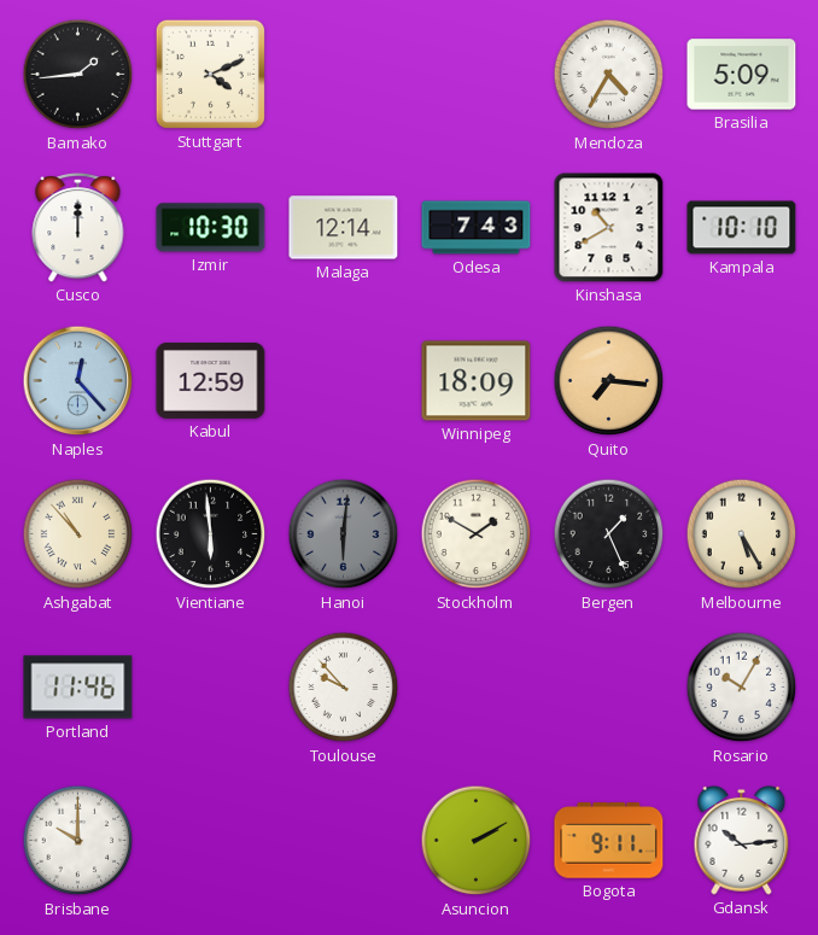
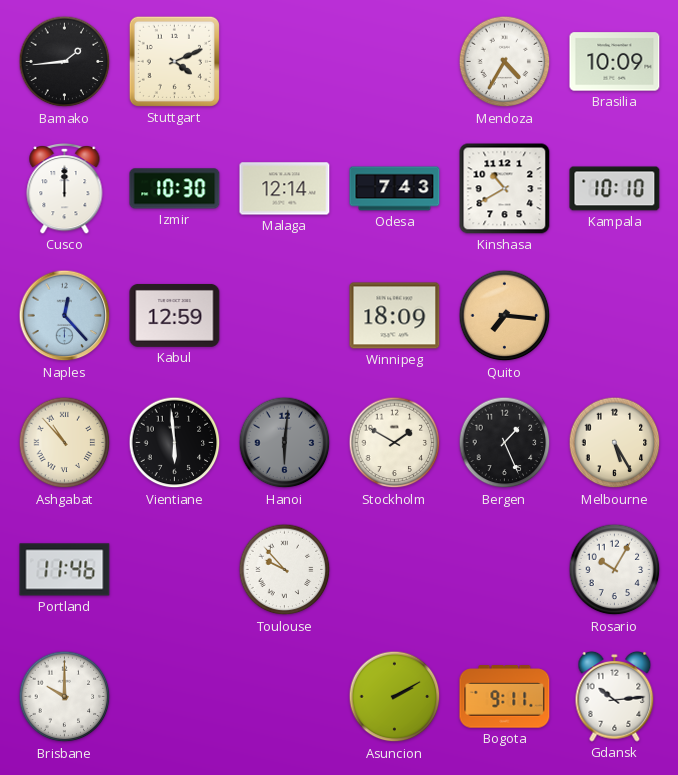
Brasilia: 5:09 -> 10:09
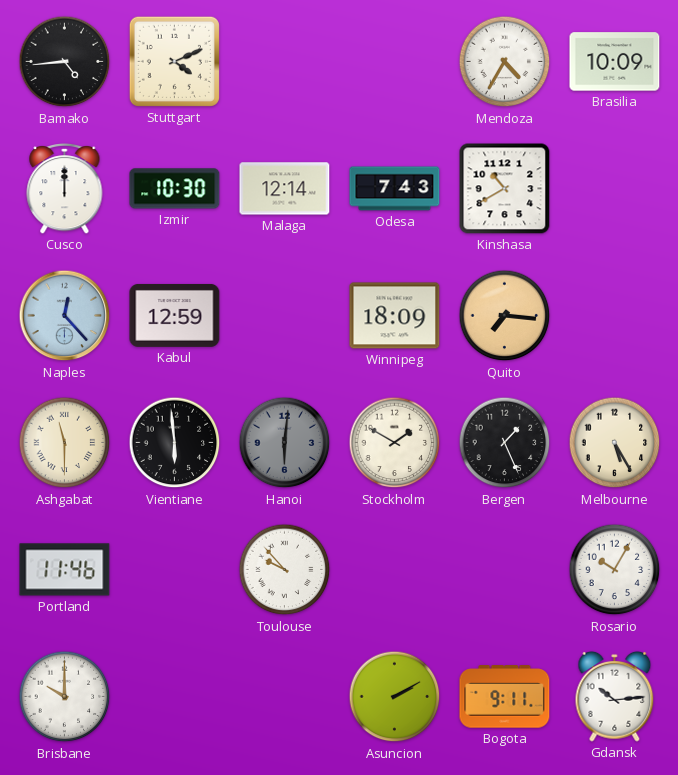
Bamako: 1:44 -> 4:44
Kampala: 10:10 -> none
Ashgabat: 10:53 -> 11:30
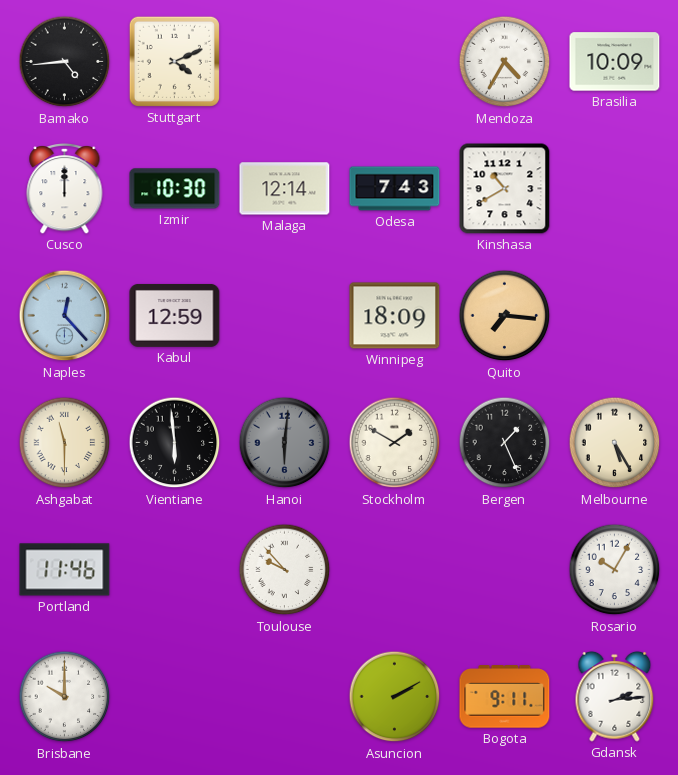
Gdansk: 10:14 -> 2:14
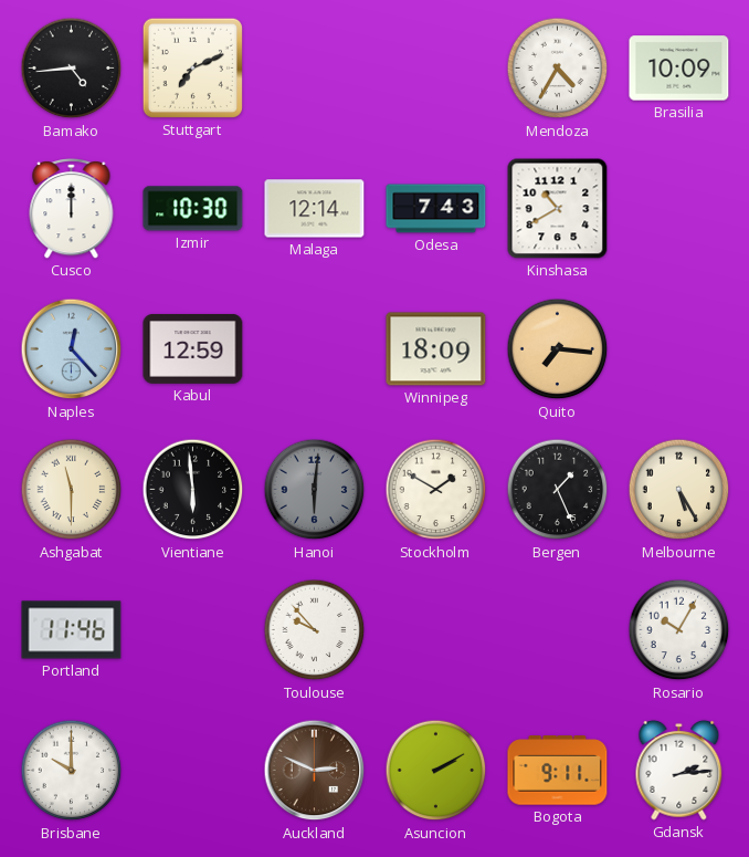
Stuttgart: 4:11 -> 7:11
Auckland: none -> 2:49
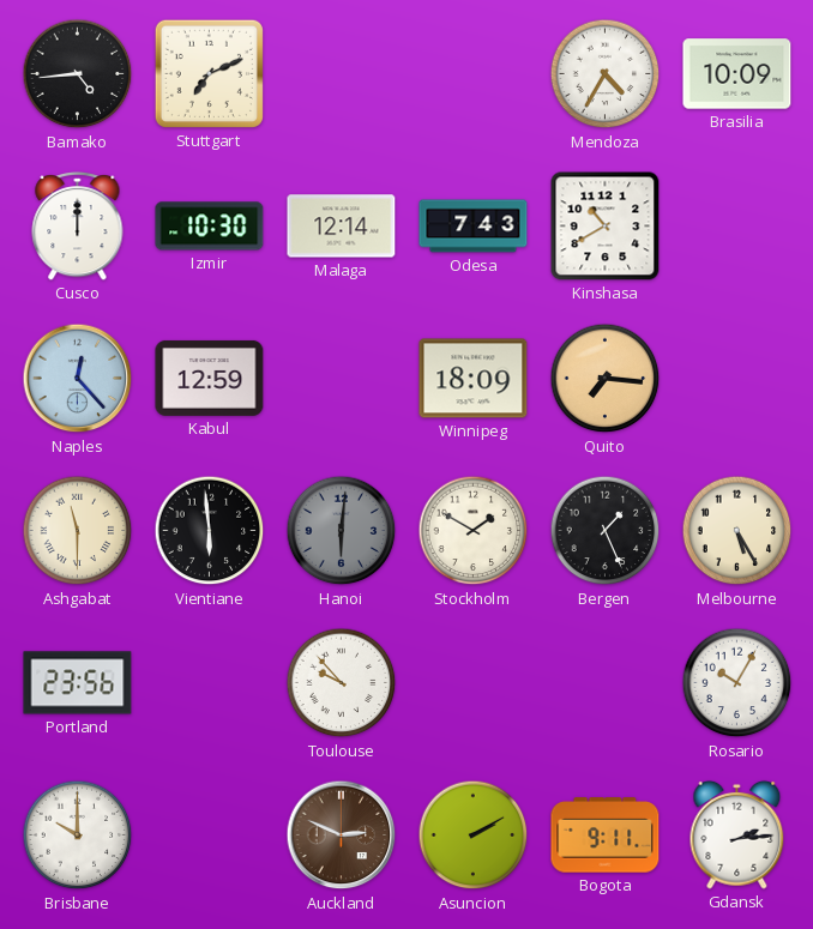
Portland: 11:46 -> 23:56
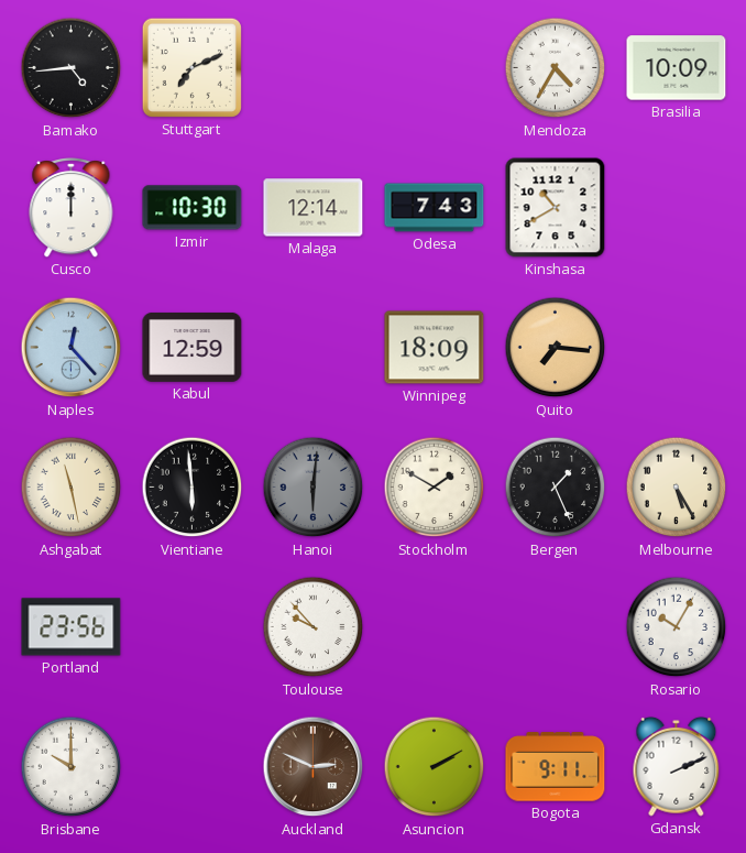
Ashgabat: 11:30 -> 11:28
Gdansk: 2:14 -> 2:11
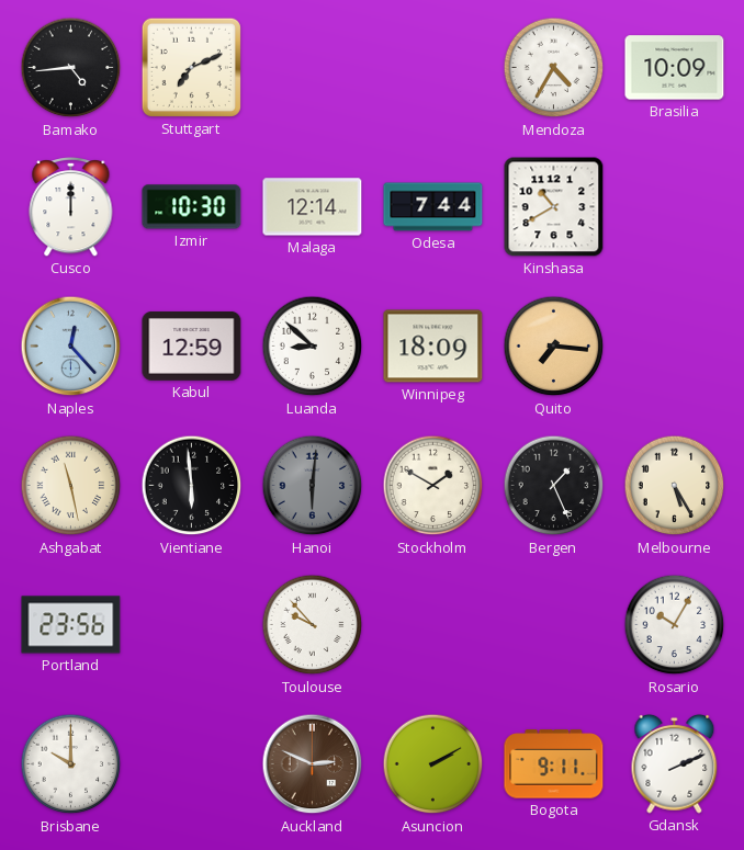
Odesa: 7:43 -> 7:44
Luanda: none -> 8:52
